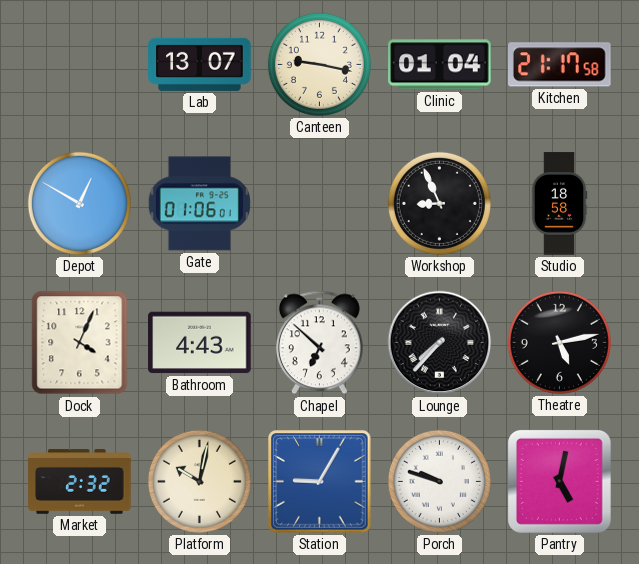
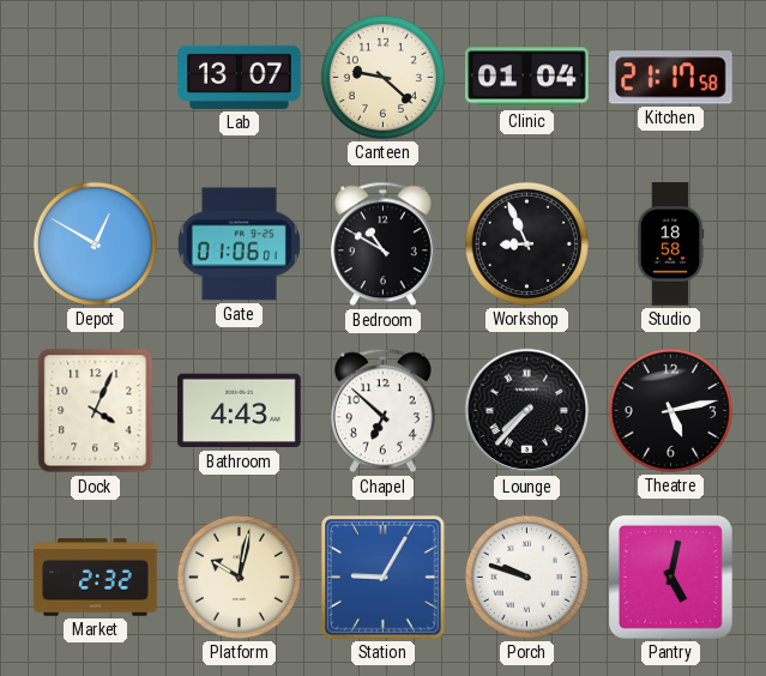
Canteen: 9:17 -> 9:22
Bedroom: none -> 10:50
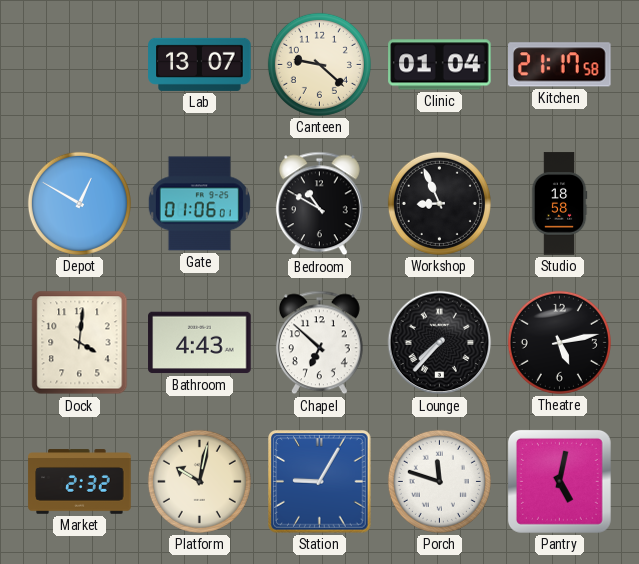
Dock: 4:04 -> 4:01
Porch: 9:48 -> 11:48
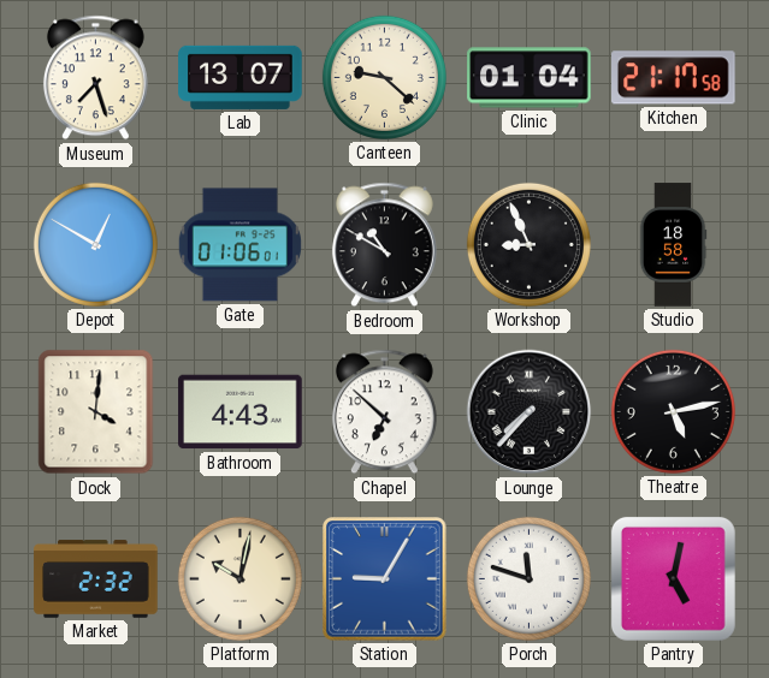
Museum: none -> 7:27
